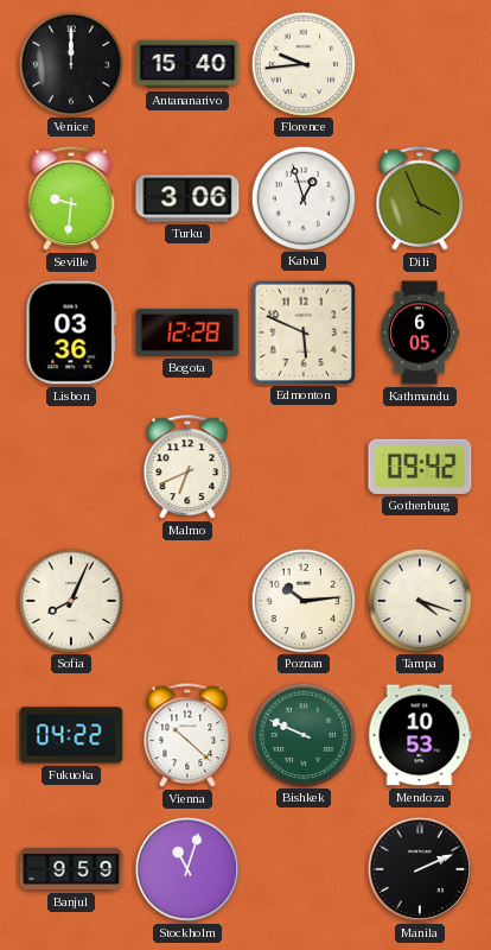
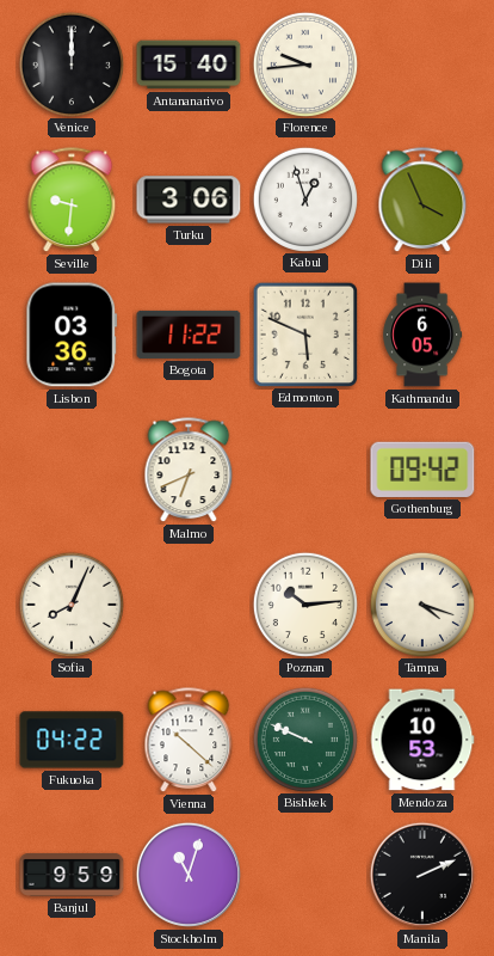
Bogota: 12:28 -> 11:22
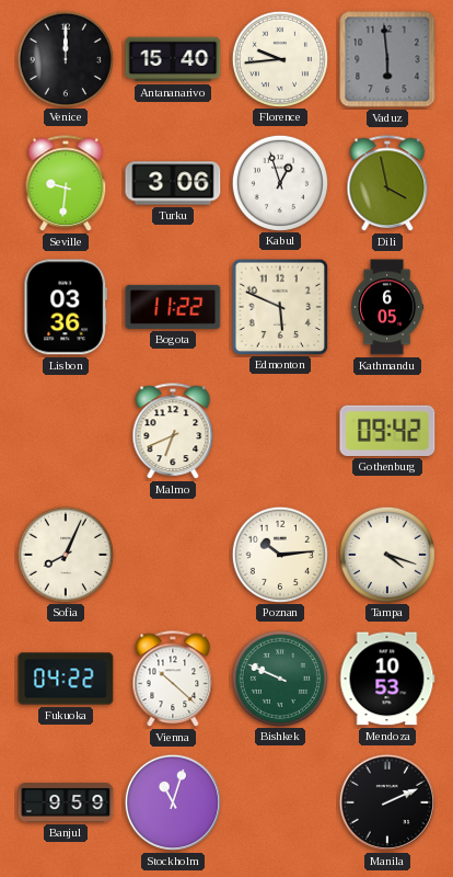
Vaduz: none -> 5:59
Dili: 3:56 -> 3:58
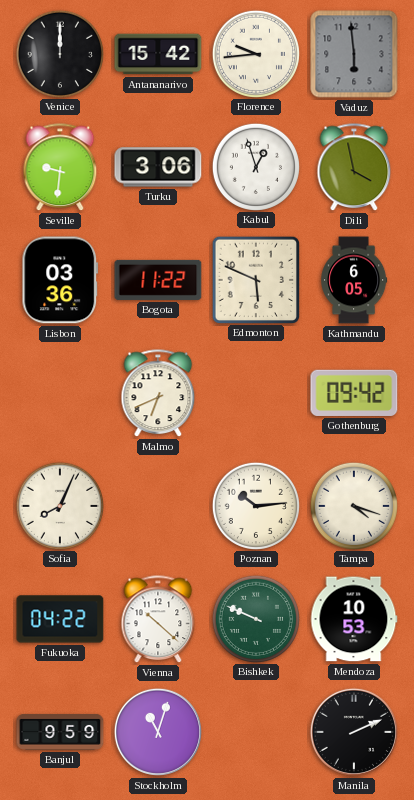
Antananarivo: 15:40 -> 15:42
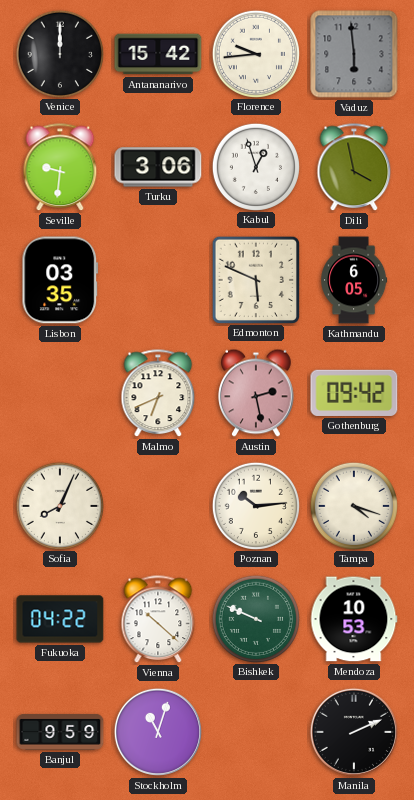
Lisbon: 03:36 -> 03:35
Bogota: 11:22 -> none
Austin: none -> 2:28
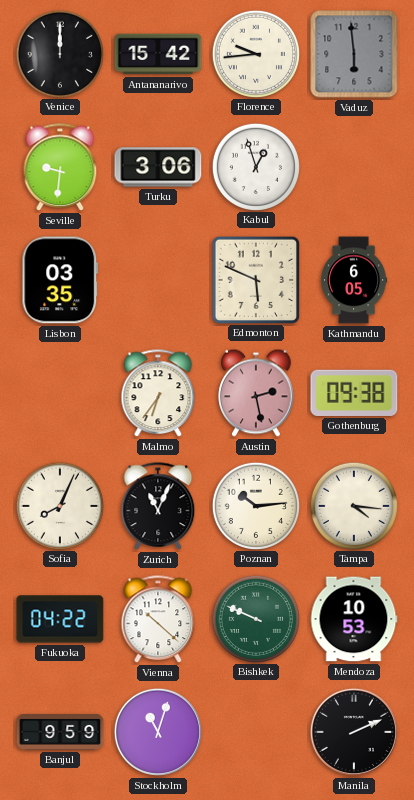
Dili: 3:58 -> none
Malmo: 6:41 -> 6:36
Gothenburg: 09:42 -> 09:38
Zurich: none -> 11:04
Tampa: 4:18 -> 4:16
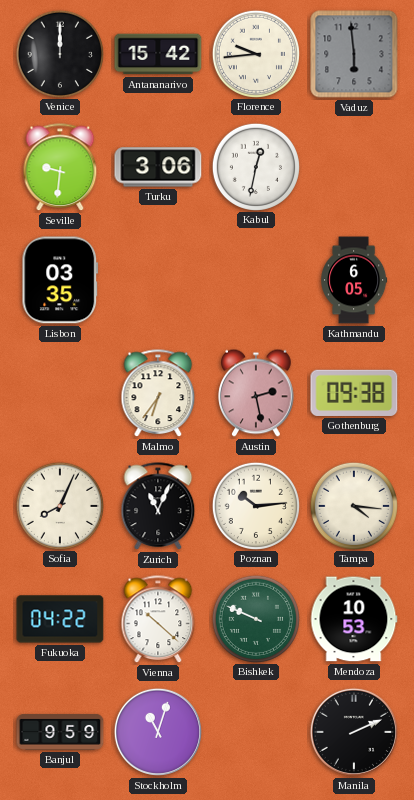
Kabul: 12:57 -> 12:32
Edmonton: 5:49 -> none
